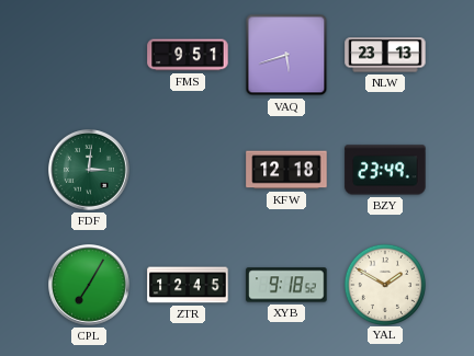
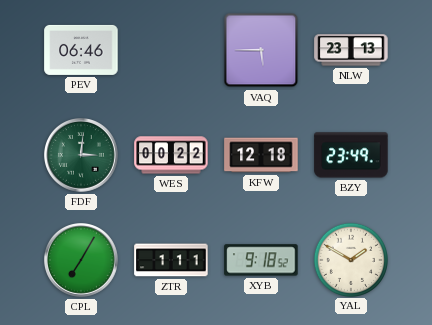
PEV: none -> 06:46
FMS: 9:51 -> none
VAQ: 5:42 -> 5:45
WES: none -> 00:22
ZTR: 12:45 -> 1:11
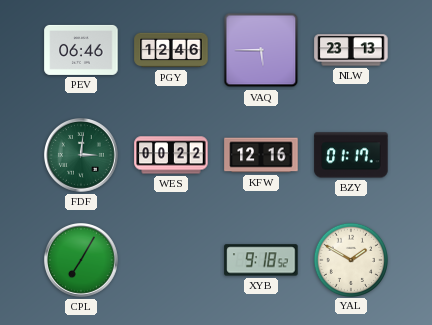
PGY: none -> 12:46
KFW: 12:18 -> 12:16
BZY: 23:49 -> 01:17
ZTR: 1:11 -> none
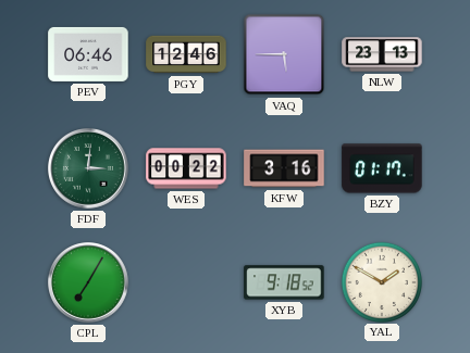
KFW: 12:16 -> 3:16
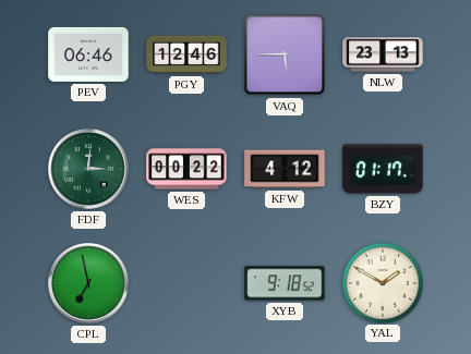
KFW: 3:16 -> 4:12
CPL: 7:05 -> 6:58
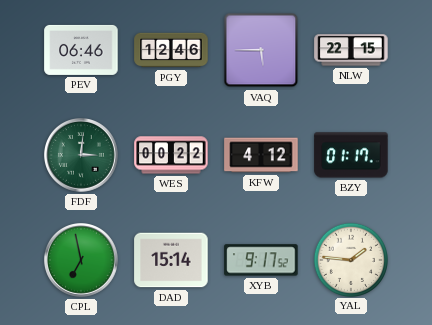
NLW: 23:13 -> 22:15
DAD: none -> 15:14
XYB: 9:18 -> 9:17
YAL: 1:50 -> 1:46
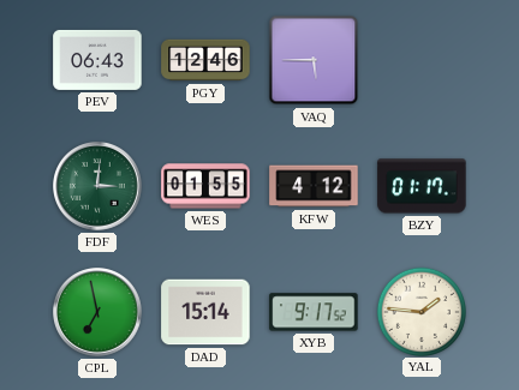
PEV: 06:46 -> 06:43
NLW: 22:15 -> none
WES: 00:22 -> 01:55
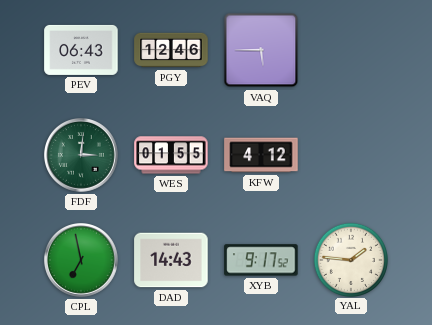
BZY: 01:17 -> none
DAD: 15:14 -> 14:43
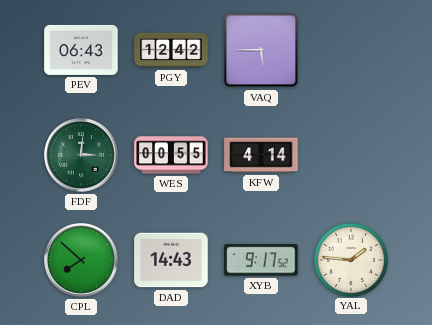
PGY: 12:46 -> 12:42
WES: 01:55 -> 00:55
KFW: 4:12 -> 4:14
CPL: 6:58 -> 7:52
